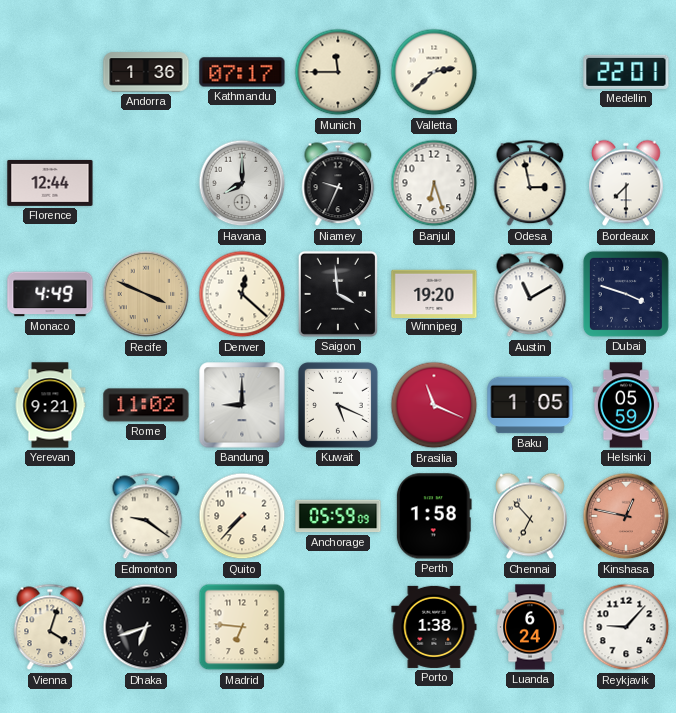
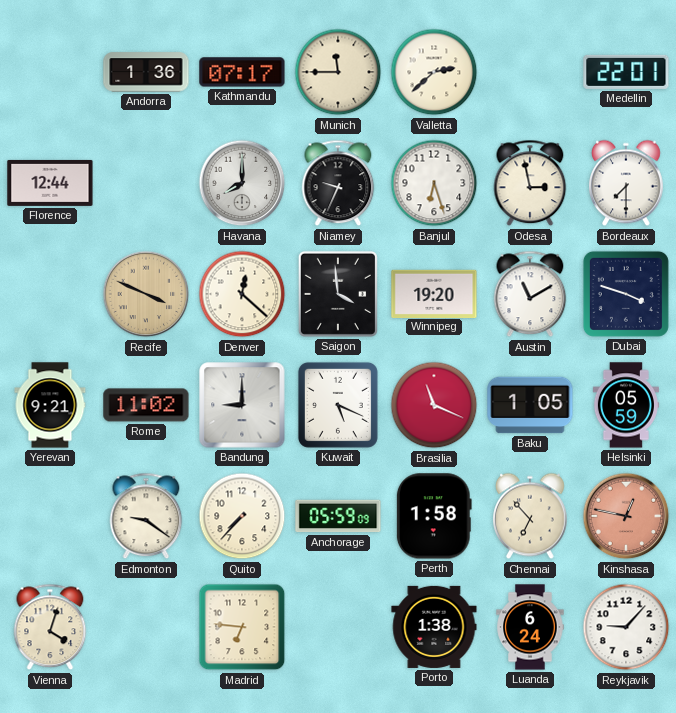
Monaco: 4:49 -> none
Dhaka: 6:42 -> none
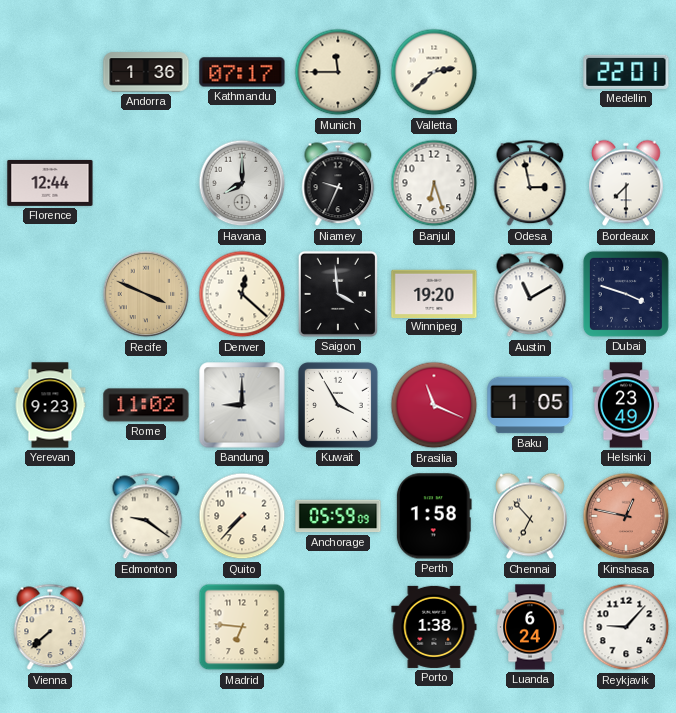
Yerevan: 9:21 -> 9:23
Kuwait: 5:19 -> 3:55
Helsinki: 05:59 -> 23:49
Vienna: 4:03 -> 7:38
